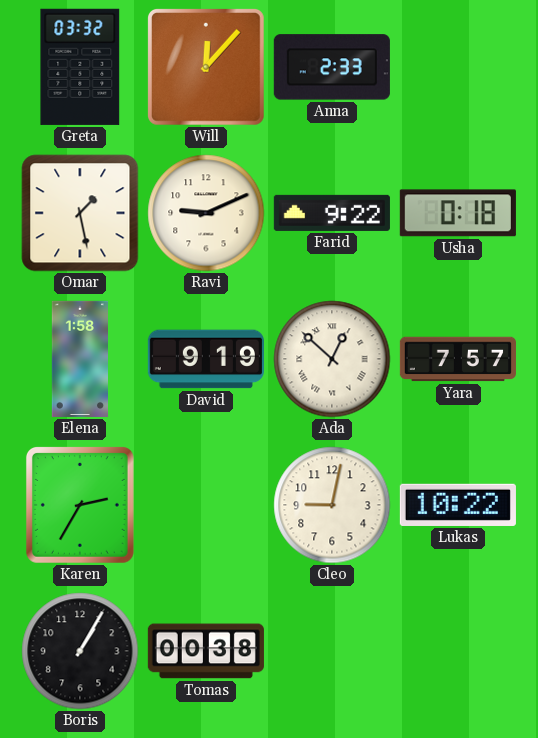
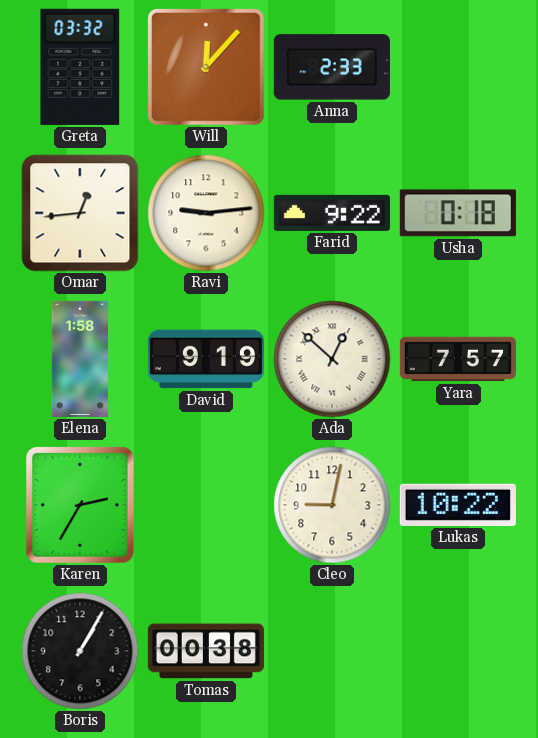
Omar: 1:28 -> 12:44
Ravi: 9:11 -> 9:14
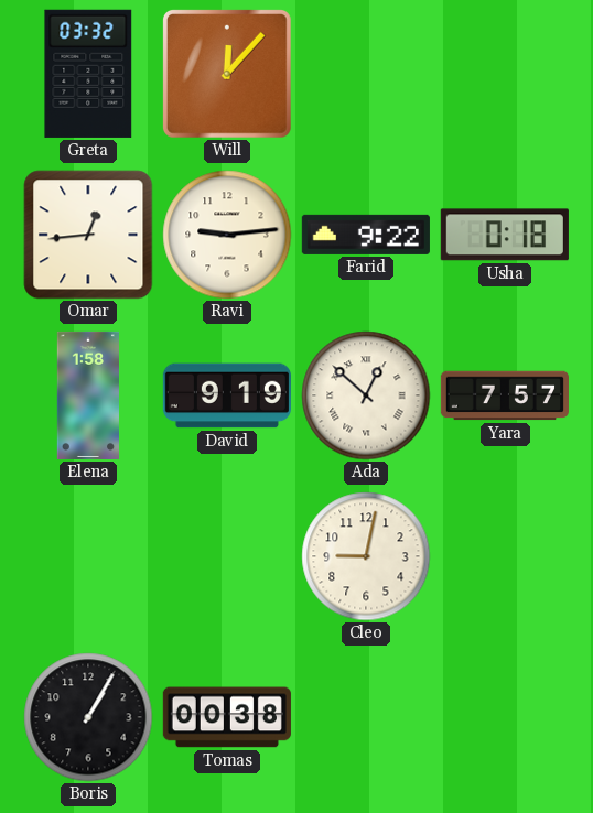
Anna: 2:33 -> none
Karen: 2:35 -> none
Lukas: 10:22 -> none
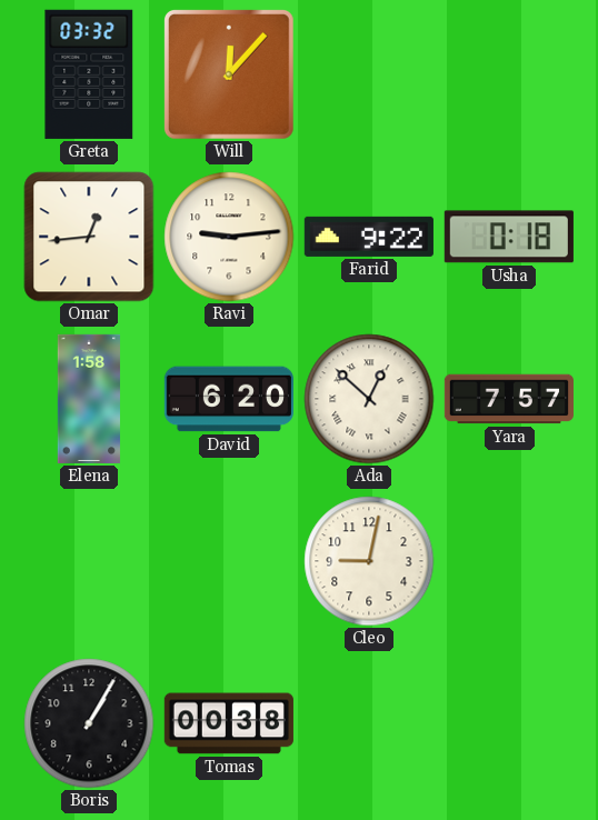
David: 9:19 -> 6:20
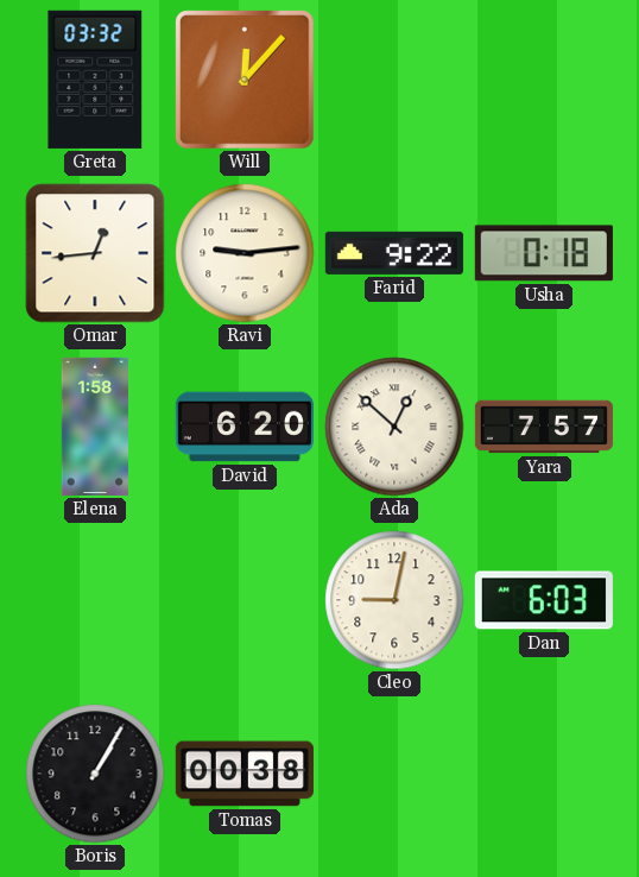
Dan: none -> 6:03
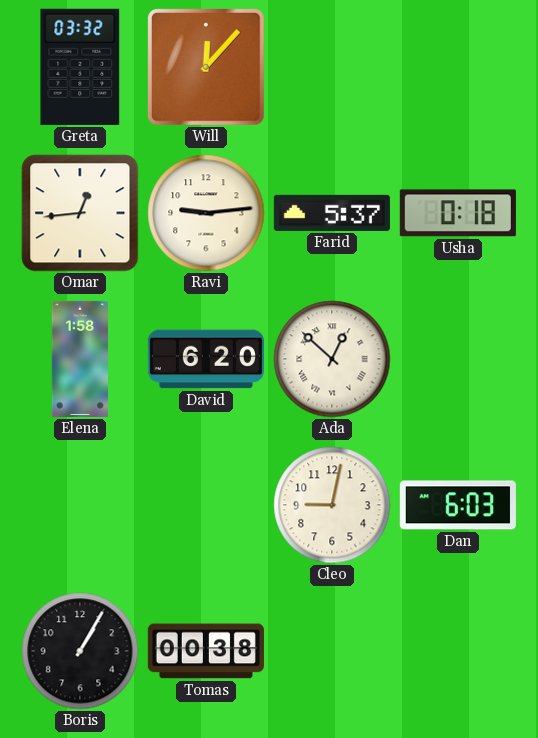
Farid: 9:22 -> 5:37
Yara: 7:57 -> none
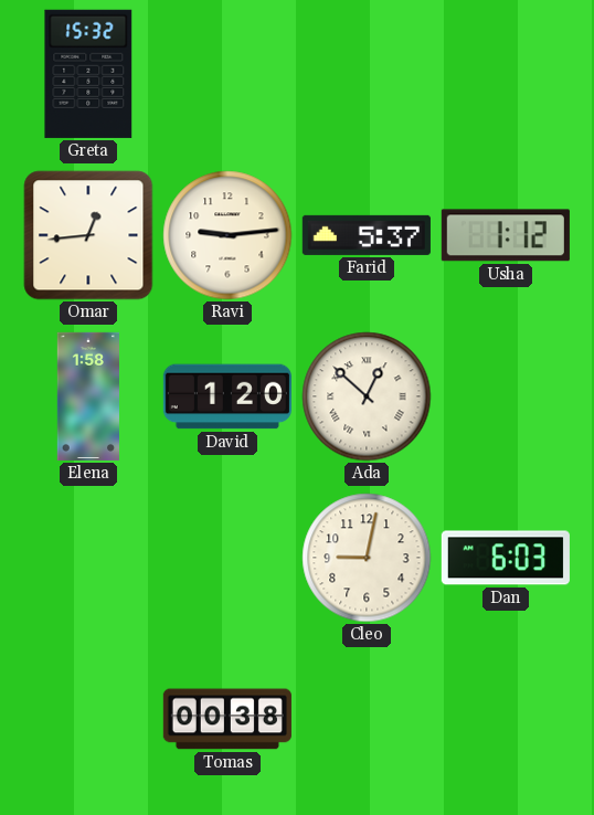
Greta: 03:32 -> 15:32
Will: 12:07 -> none
Usha: 0:18 -> 1:12
David: 6:20 -> 1:20
Boris: 1:05 -> none
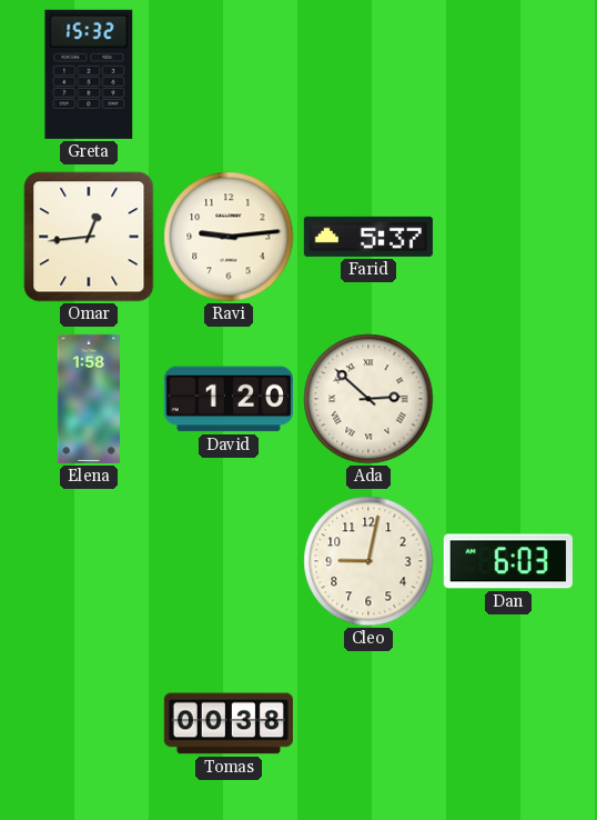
Usha: 1:12 -> none
Ada: 12:52 -> 2:52
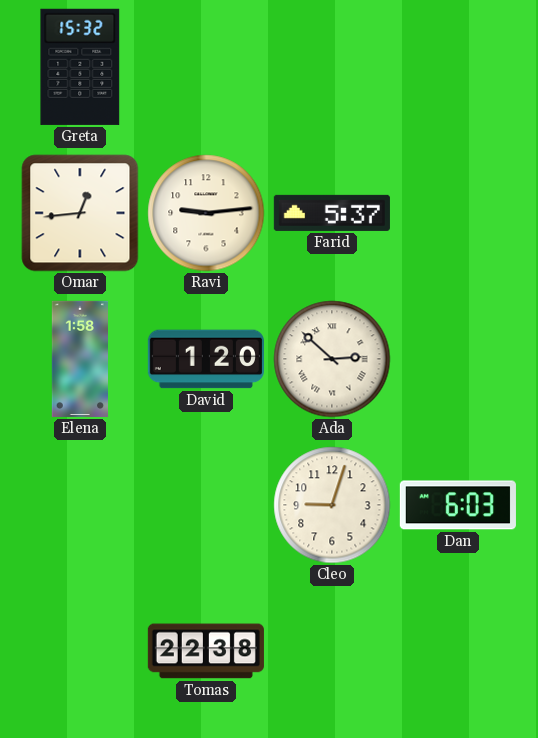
Cleo: 9:02 -> 9:03
Tomas: 00:38 -> 22:38
